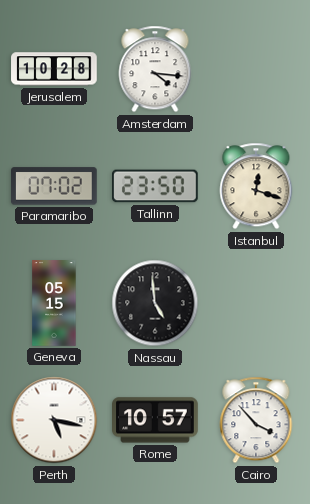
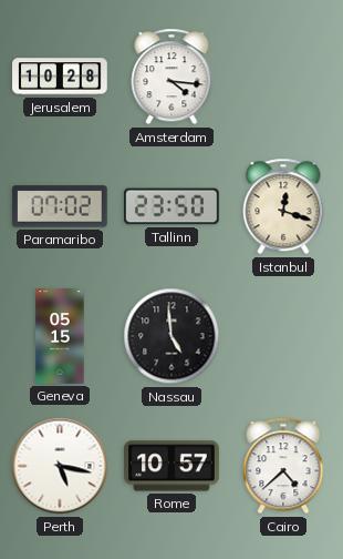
Cairo: 3:53 -> 4:38
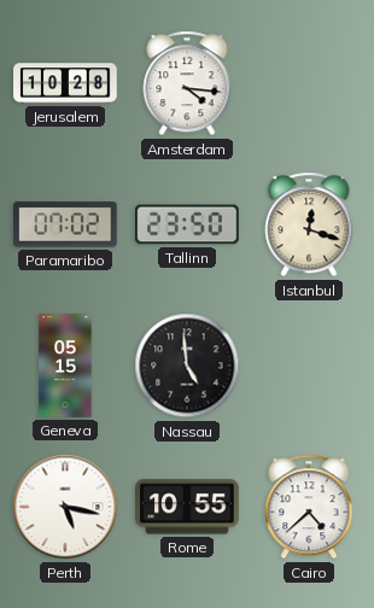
Rome: 10:57 -> 10:55
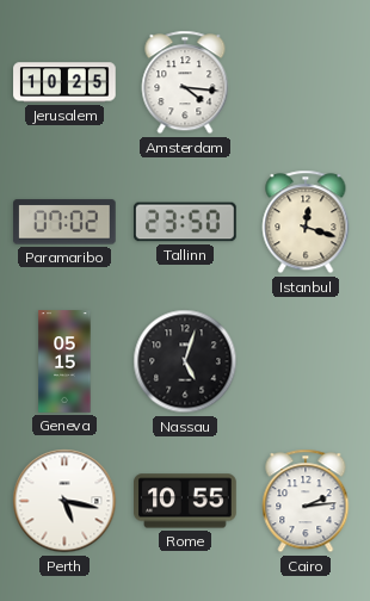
Jerusalem: 10:28 -> 10:25
Nassau: 4:59 -> 5:03
Cairo: 4:38 -> 2:14
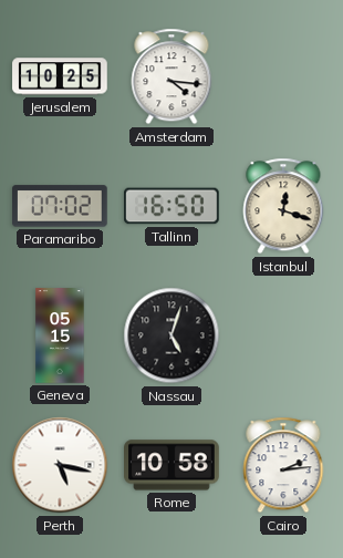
Tallinn: 23:50 -> 16:50
Rome: 10:55 -> 10:58
